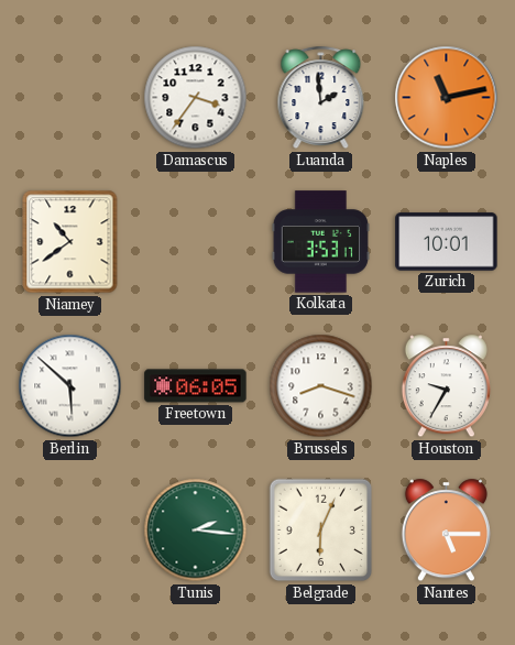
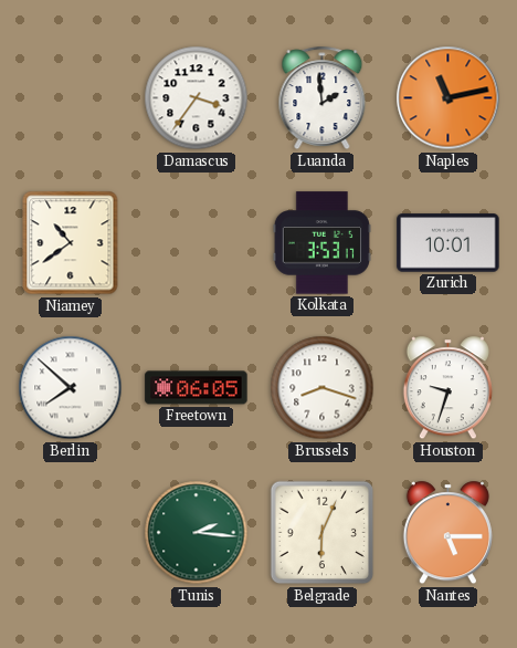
Berlin: 5:52 -> 7:52
Houston: 9:35 -> 9:33
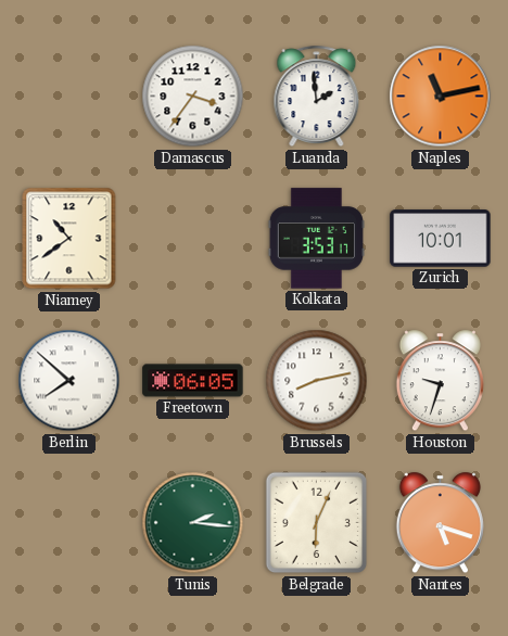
Brussels: 8:18 -> 8:13
Nantes: 5:15 -> 5:18
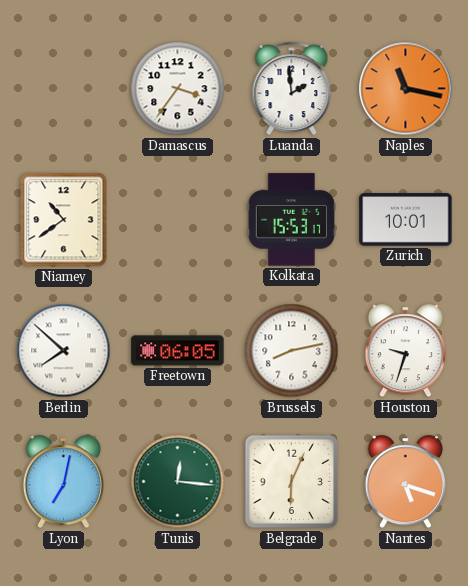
Naples: 11:13 -> 11:17
Kolkata: 3:53 -> 15:53
Lyon: none -> 7:02
Tunis: 2:16 -> 12:16
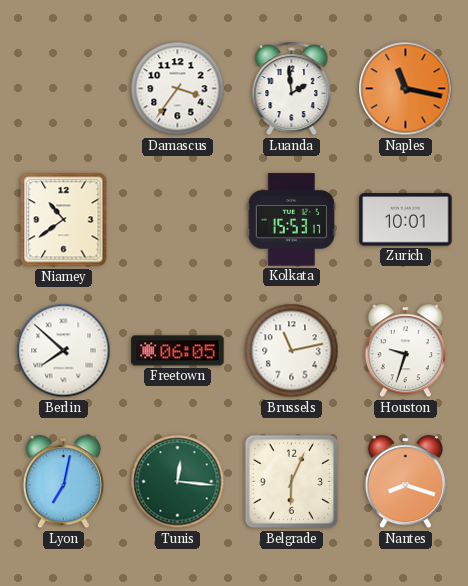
Brussels: 8:13 -> 11:13
Nantes: 5:18 -> 8:18
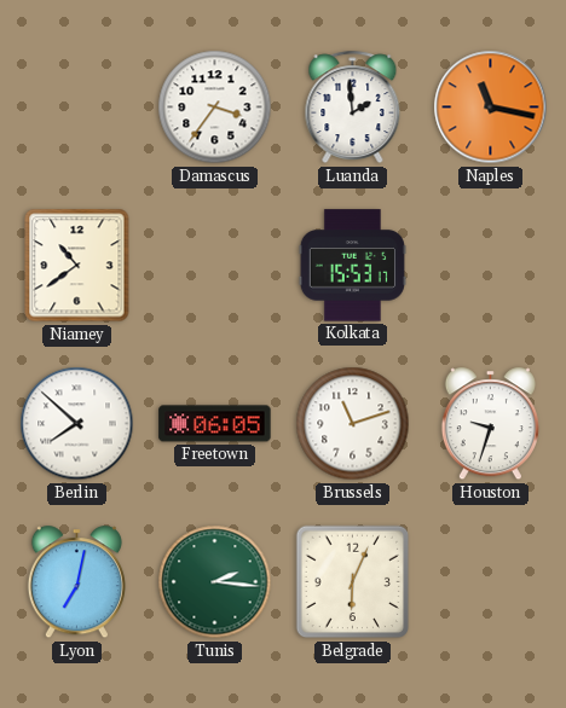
Zurich: 10:01 -> none
Brussels: 11:13 -> 11:12
Tunis: 12:16 -> 2:16
Nantes: 8:18 -> none
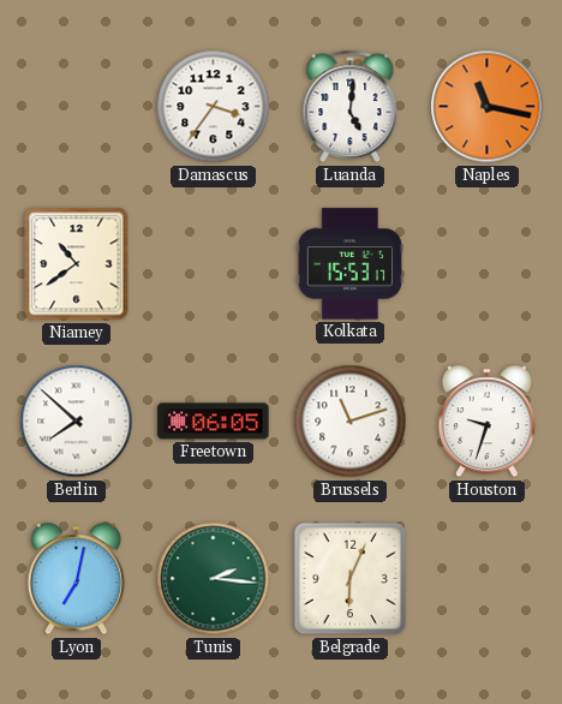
Luanda: 1:59 -> 5:01
